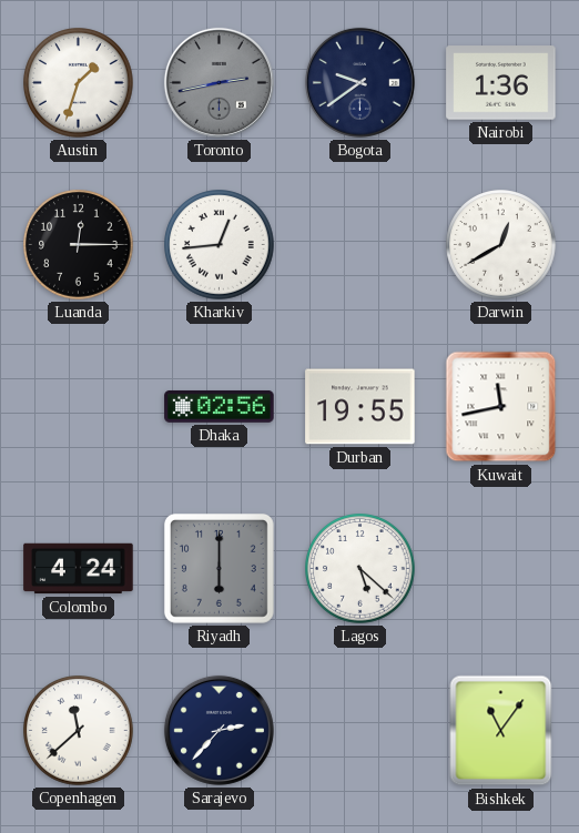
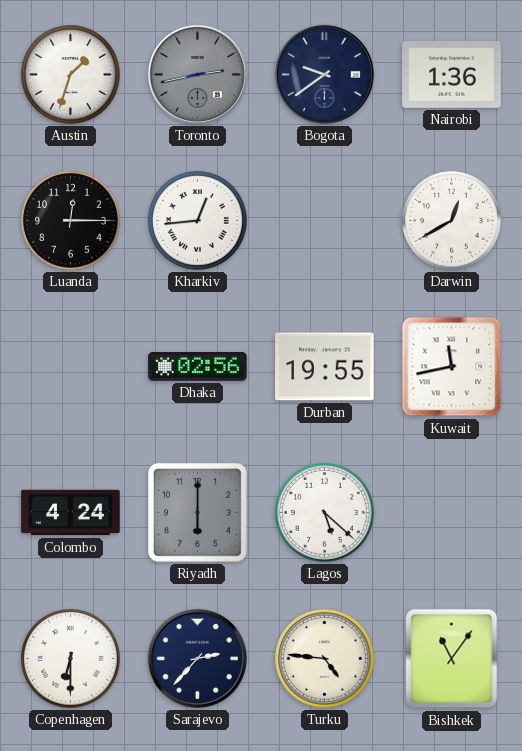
Copenhagen: 11:38 -> 6:30
Turku: none -> 4:46
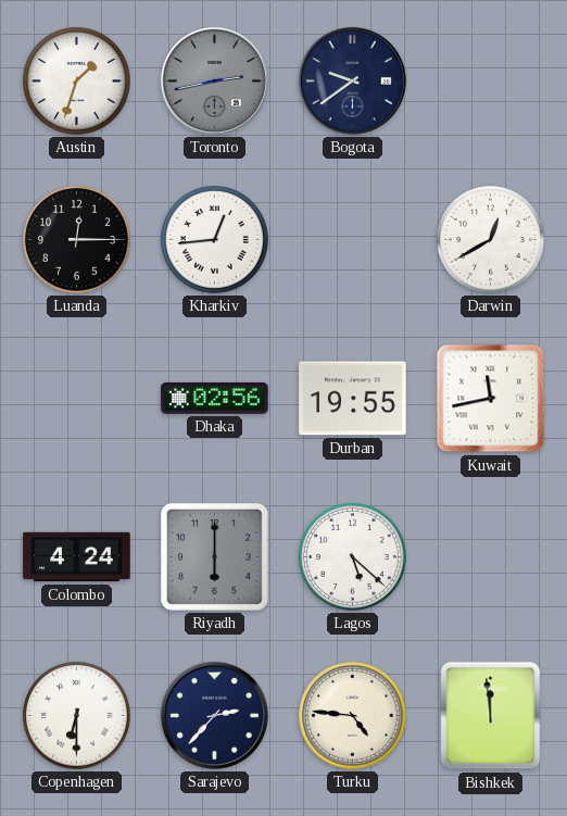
Nairobi: 1:36 -> none
Bishkek: 11:06 -> 11:59
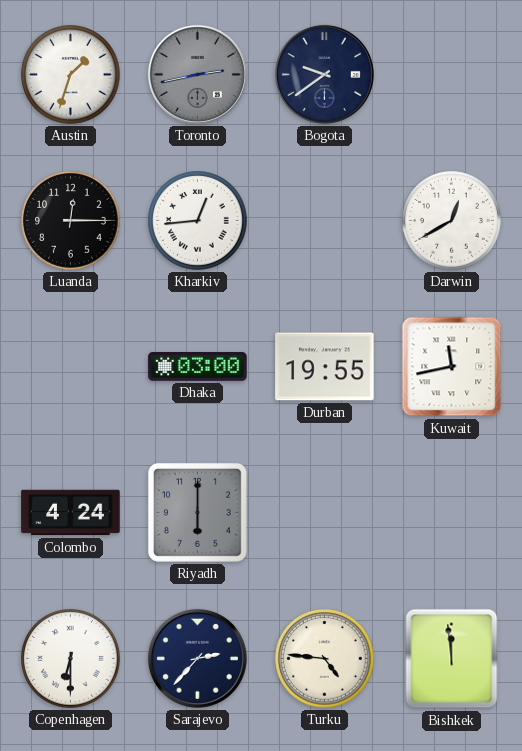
Dhaka: 02:56 -> 03:00
Lagos: 5:22 -> none
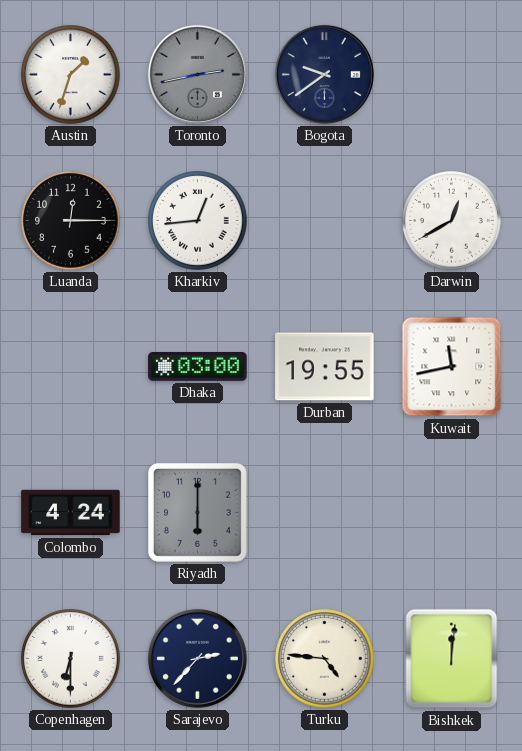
Bishkek: 11:59 -> 12:01
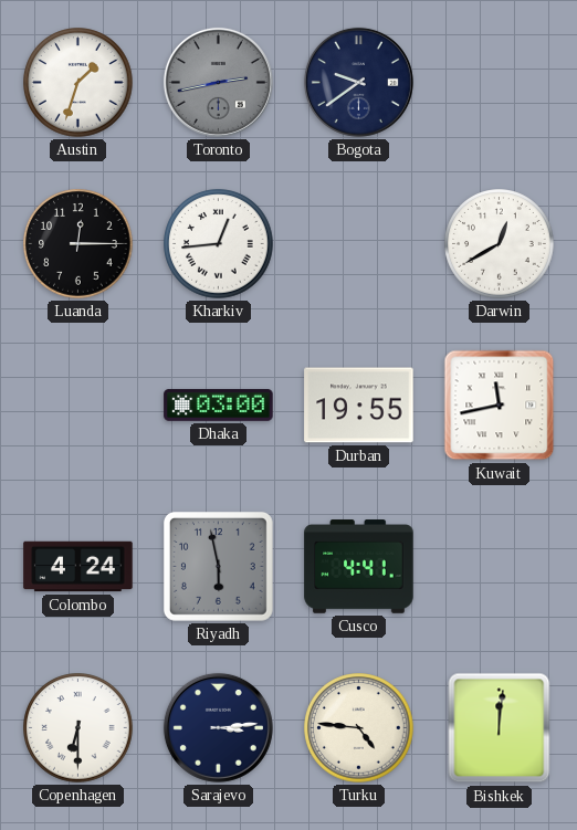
Riyadh: 6:00 -> 5:58
Cusco: none -> 4:41
Sarajevo: 2:37 -> 3:14
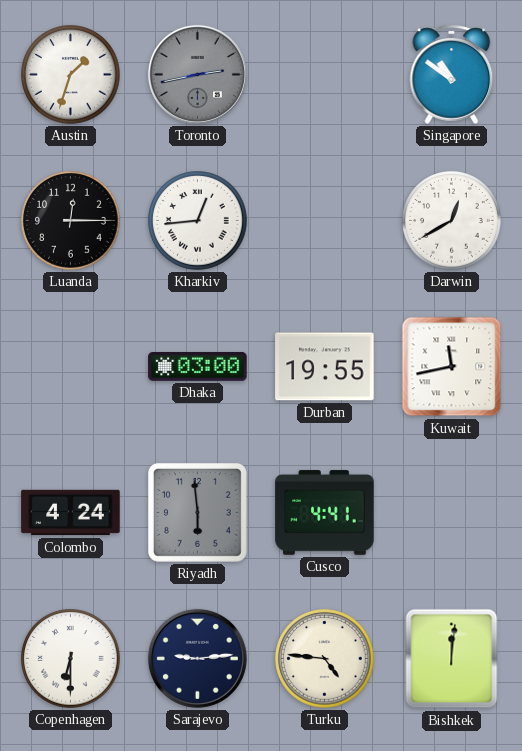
Bogota: 9:39 -> none
Singapore: none -> 10:51
Riyadh: 5:58 -> 5:59
Sarajevo: 3:14 -> 9:14
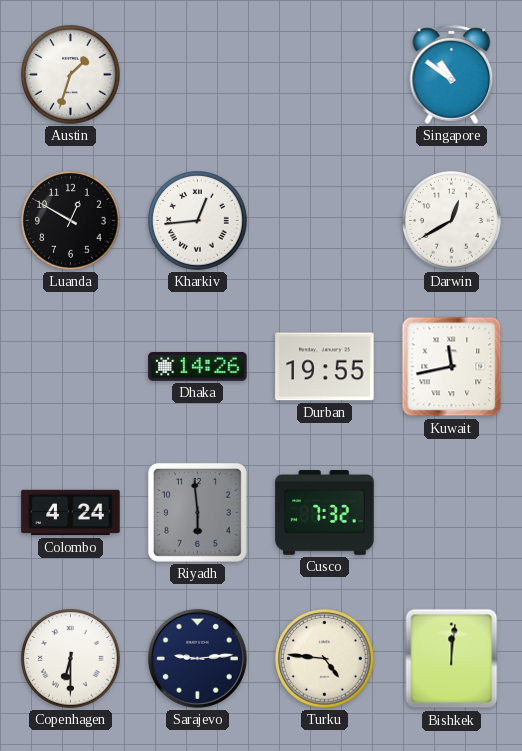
Toronto: 2:43 -> none
Luanda: 12:15 -> 12:50
Dhaka: 03:00 -> 14:26
Cusco: 4:41 -> 7:32
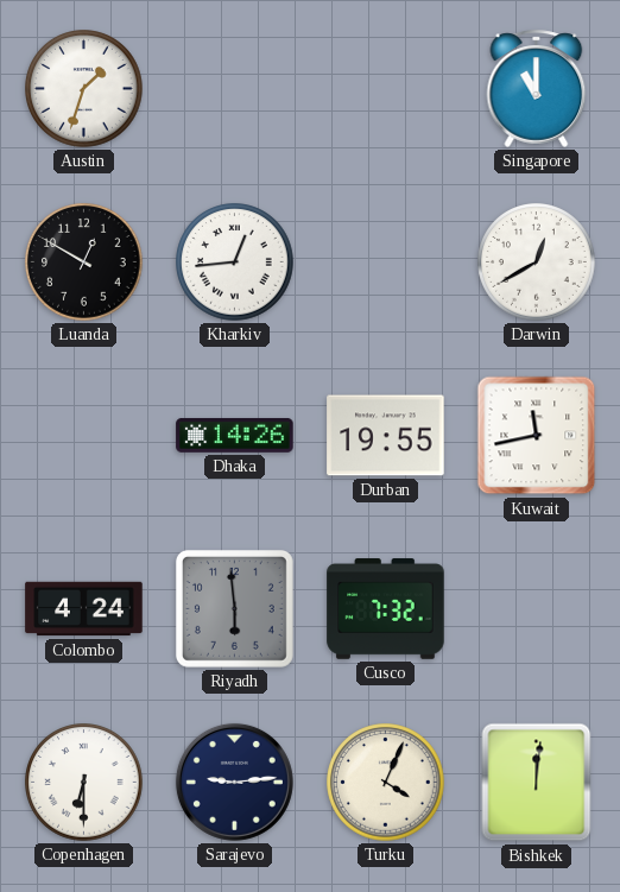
Singapore: 10:51 -> 11:00
Turku: 4:46 -> 4:04
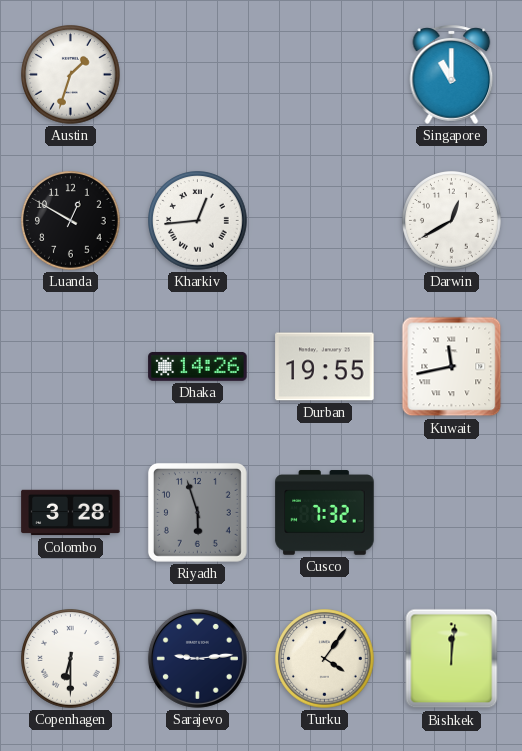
Colombo: 4:24 -> 3:28
Riyadh: 5:59 -> 5:57
Turku: 4:04 -> 4:06
